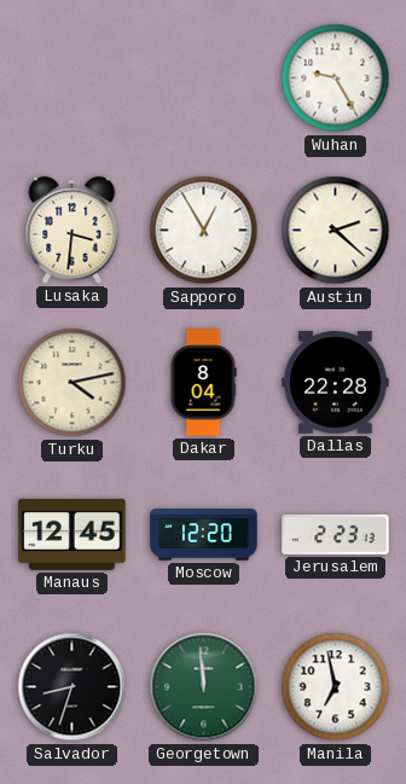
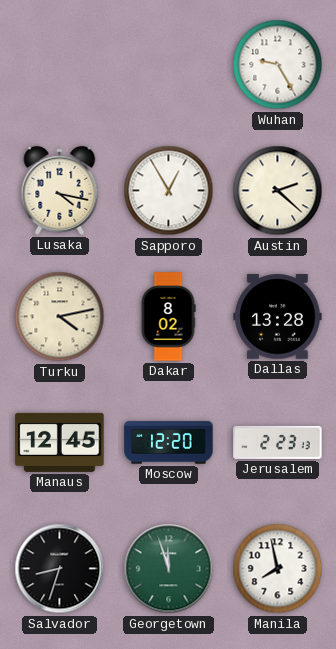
Lusaka: 3:31 -> 4:17
Dakar: 8:04 -> 8:02
Dallas: 22:28 -> 13:28
Georgetown: 11:59 -> 11:57
Manila: 6:58 -> 7:58
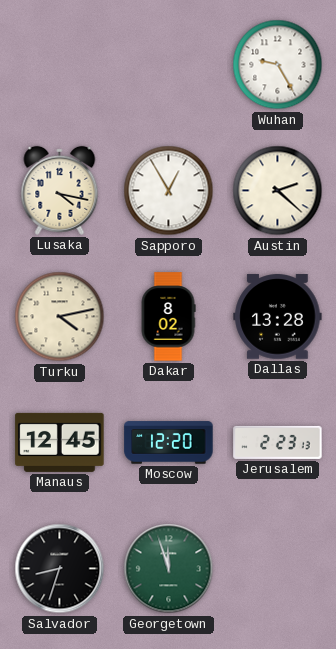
Manila: 7:58 -> none
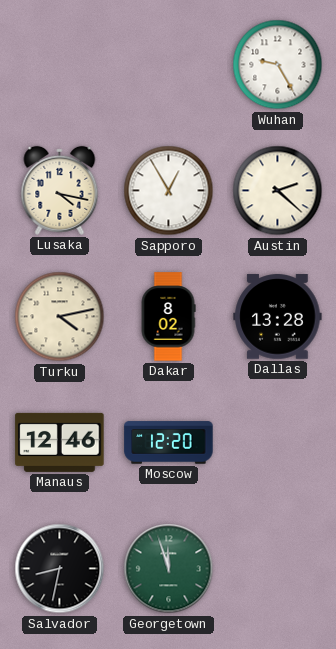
Manaus: 12:45 -> 12:46
Jerusalem: 2:23 -> none
Salvador: 8:33 -> 8:32
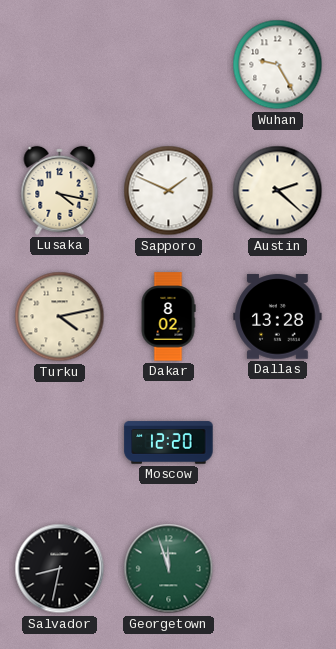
Sapporo: 12:55 -> 1:49
Manaus: 12:46 -> none
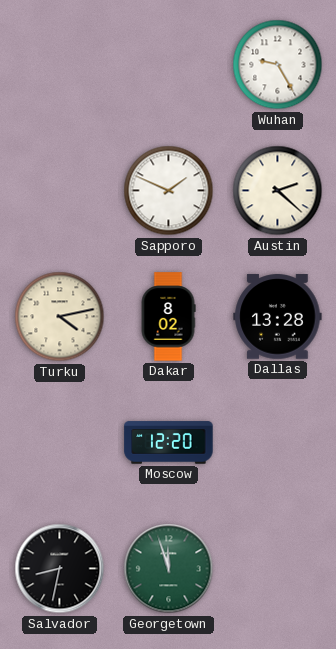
Lusaka: 4:17 -> none
